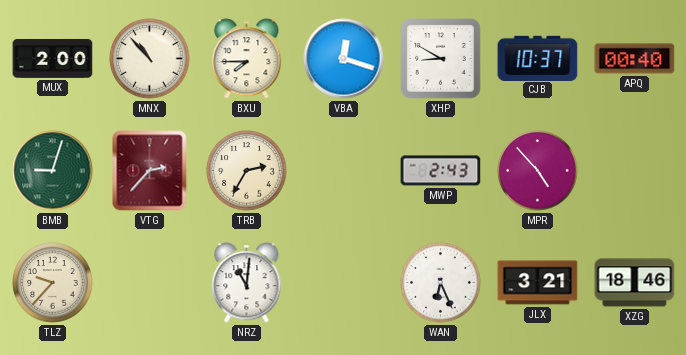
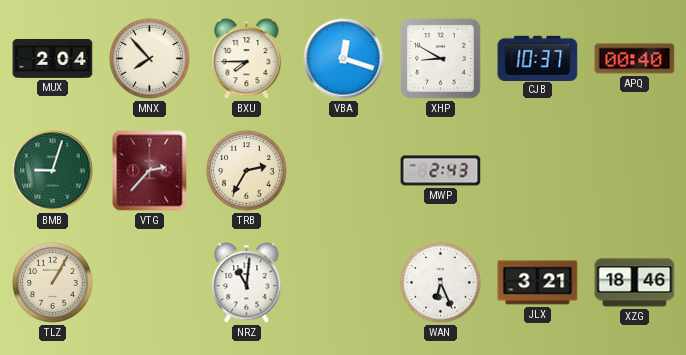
MUX: 2:00 -> 2:04
MNX: 10:53 -> 7:53
MPR: 4:53 -> none
TLZ: 9:37 -> 1:05
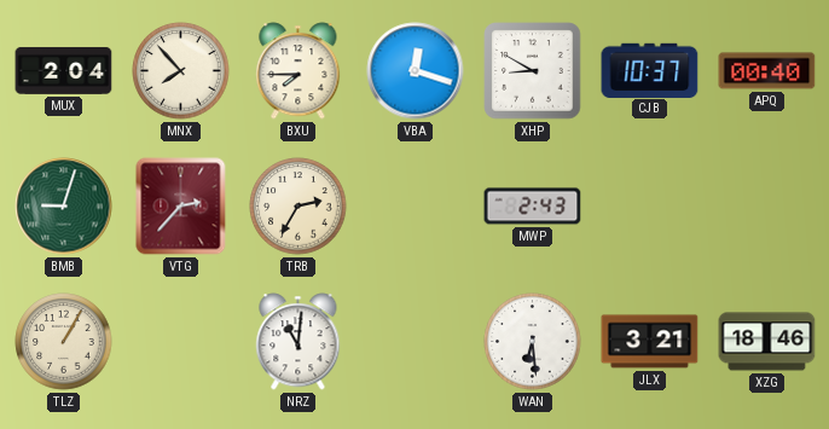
WAN: 6:26 -> 6:29
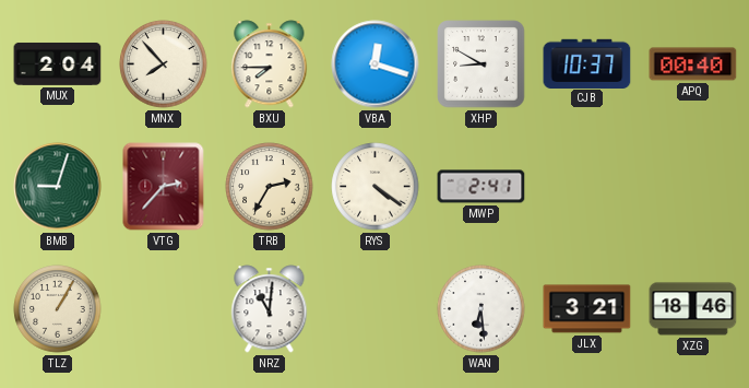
RYS: none -> 4:21
MWP: 2:43 -> 2:41
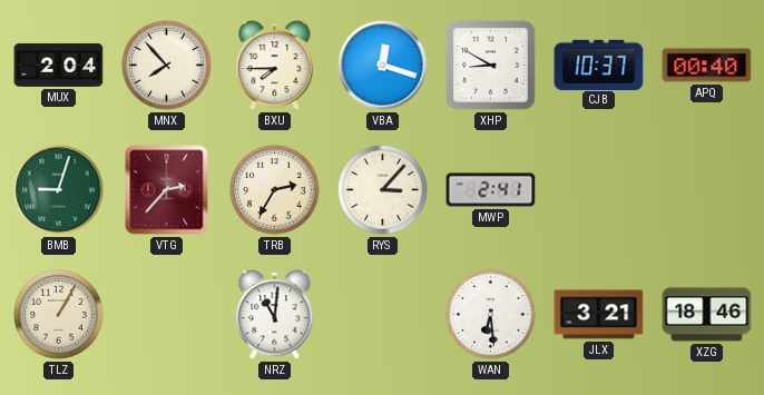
RYS: 4:21 -> 3:07
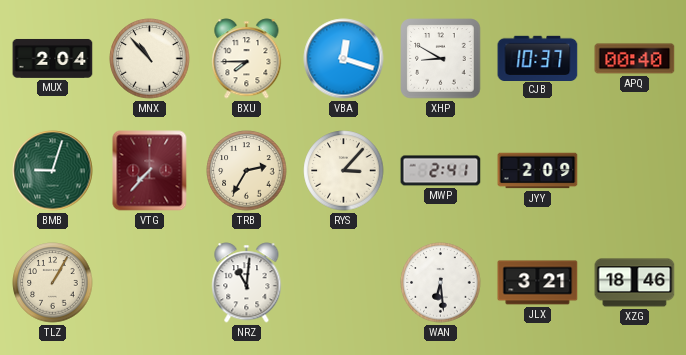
MNX: 7:53 -> 10:53
VTG: 2:37 -> 7:37
JYY: none -> 2:09
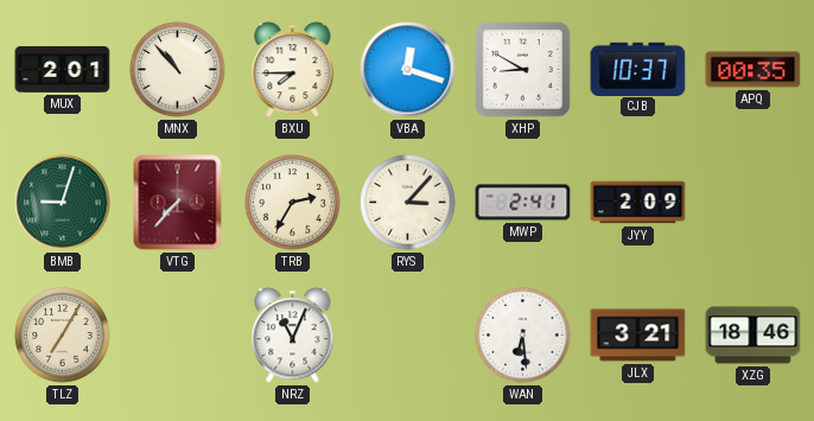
MUX: 2:04 -> 2:01
APQ: 00:40 -> 00:35
TLZ: 1:05 -> 7:05
NRZ: 11:01 -> 11:04
